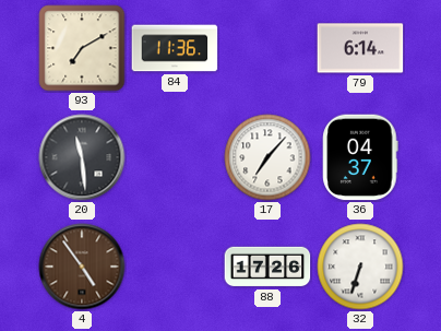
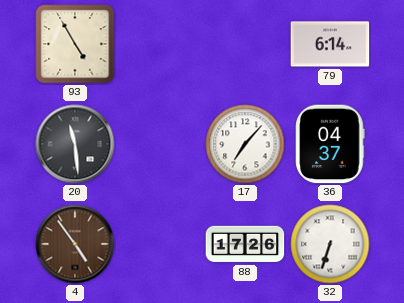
93: 7:10 -> 4:55
84: 11:36 -> none
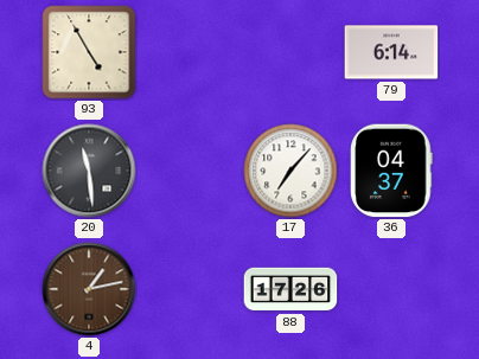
4: 4:54 -> 1:13
32: 6:33 -> none
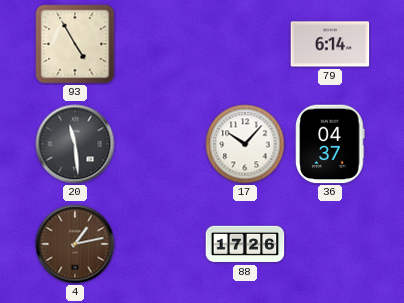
17: 7:07 -> 10:07
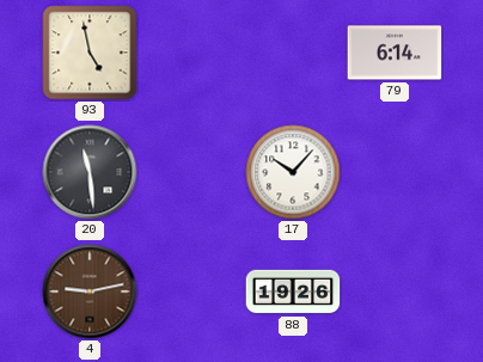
93: 4:55 -> 4:58
36: 04:37 -> none
4: 1:13 -> 9:13
88: 17:26 -> 19:26
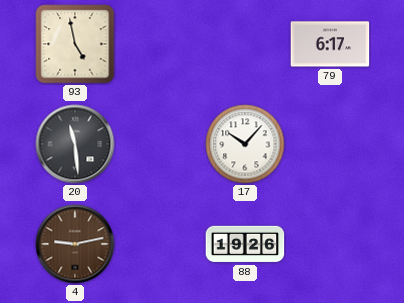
79: 6:14 -> 6:17
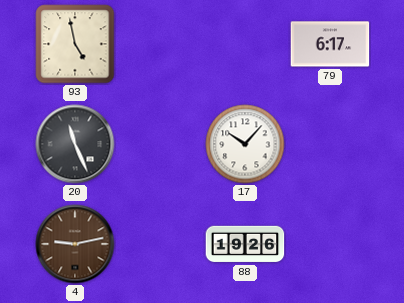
20: 11:29 -> 11:26
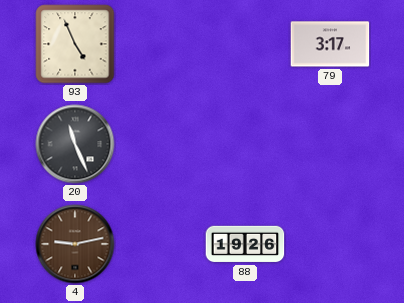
93: 4:58 -> 4:56
79: 6:17 -> 3:17
17: 10:07 -> none
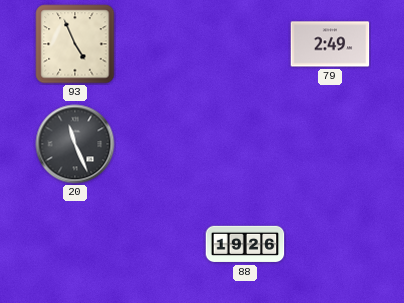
79: 3:17 -> 2:49
4: 9:13 -> none
